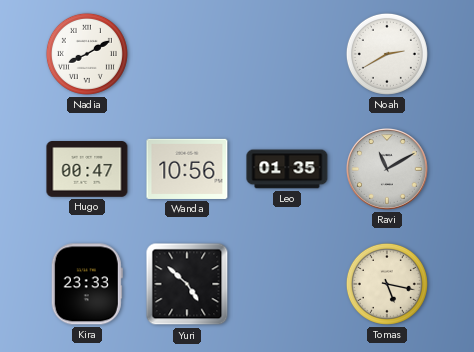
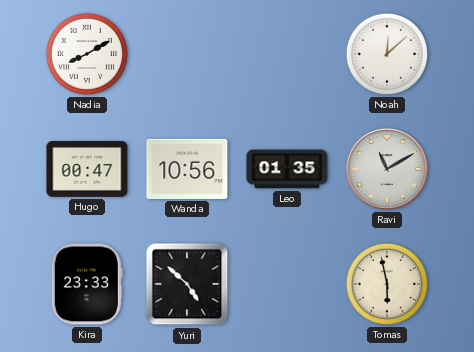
Noah: 2:40 -> 12:08
Tomas: 5:17 -> 5:58
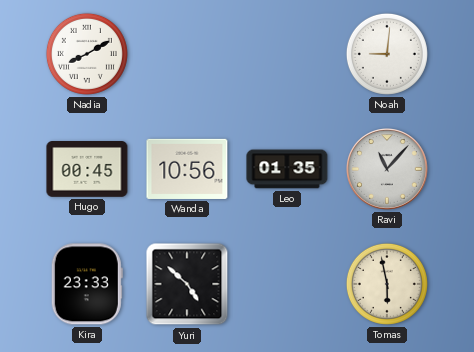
Noah: 12:08 -> 9:01
Hugo: 00:47 -> 00:45
Ravi: 11:10 -> 11:07
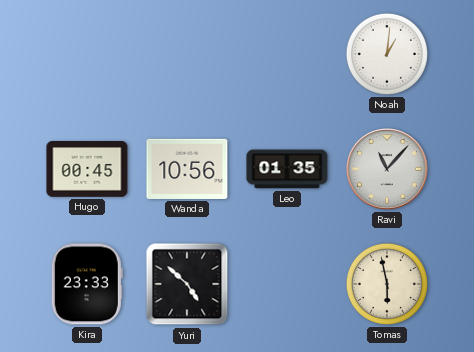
Nadia: 8:10 -> none
Noah: 9:01 -> 1:01
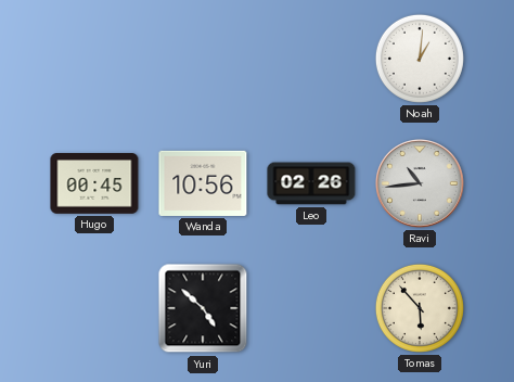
Leo: 01:35 -> 02:26
Ravi: 11:07 -> 10:44
Kira: 23:33 -> none
Tomas: 5:58 -> 5:53
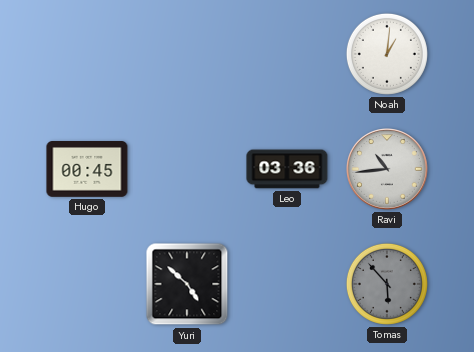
Wanda: 10:56 -> none
Leo: 02:26 -> 03:36
Tomas dial: cream -> grey
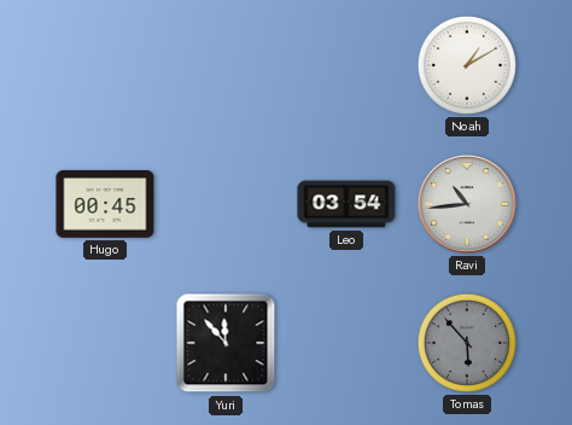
Noah: 1:01 -> 1:10
Leo: 03:36 -> 03:54
Yuri: 4:52 -> 11:53
